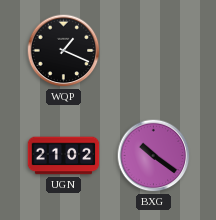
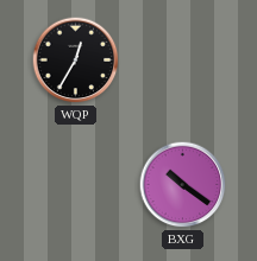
WQP: 1:19 -> 12:35
UGN: 21:02 -> none
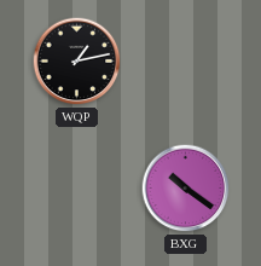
WQP: 12:35 -> 1:13
